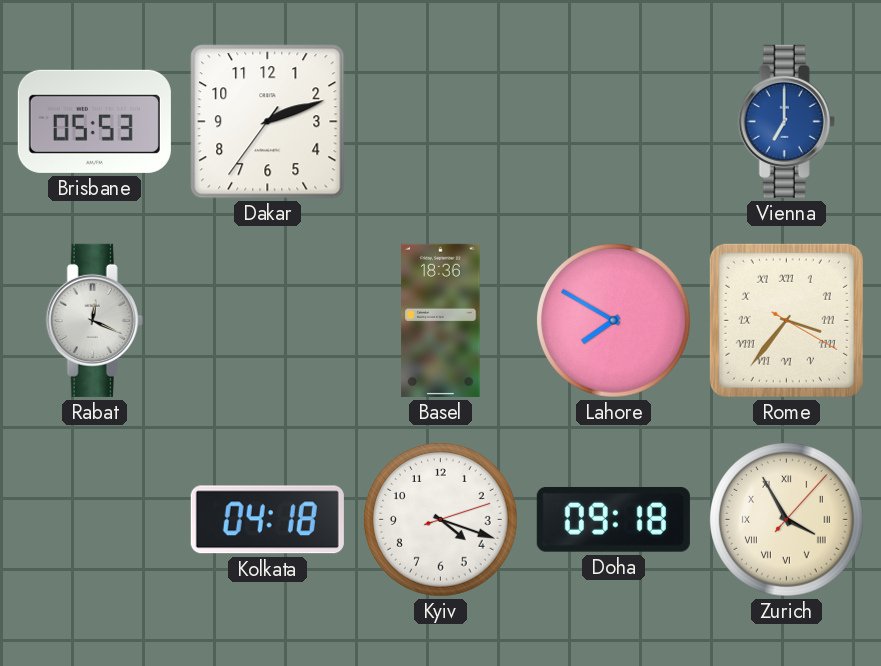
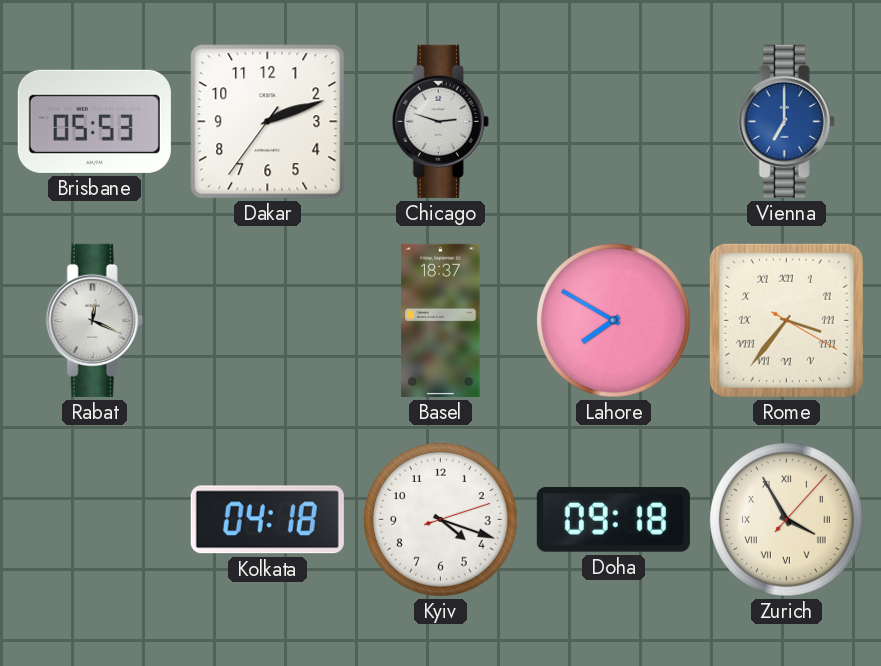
Chicago: none -> 2:48
Basel: 18:36 -> 18:37
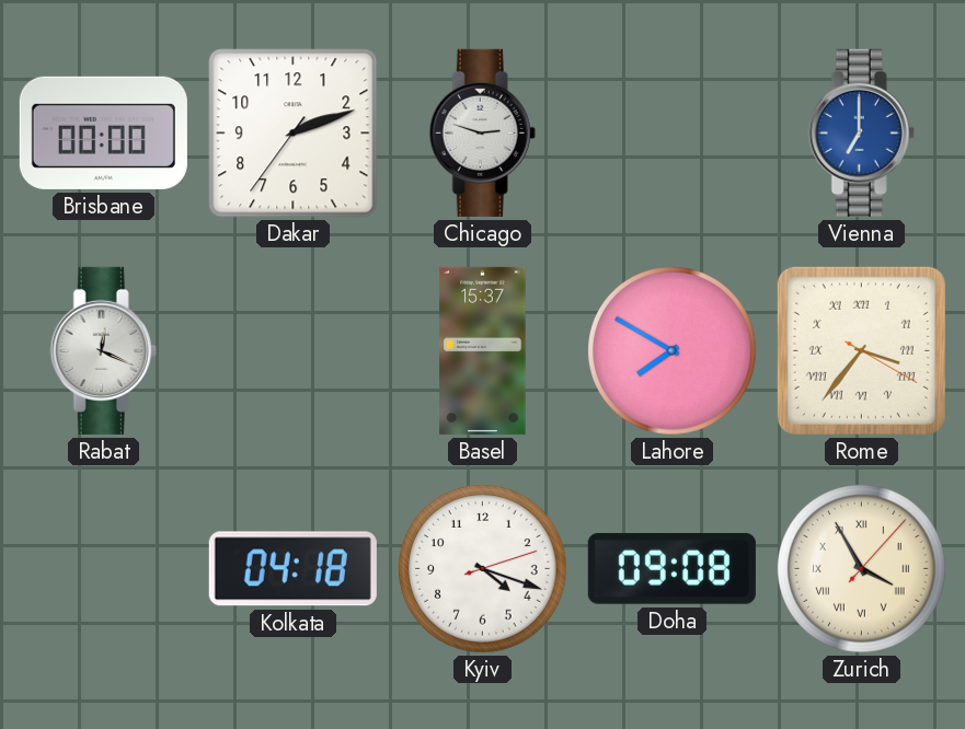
Brisbane: 05:53 -> 00:00
Basel: 18:37 -> 15:37
Doha: 09:18 -> 09:08
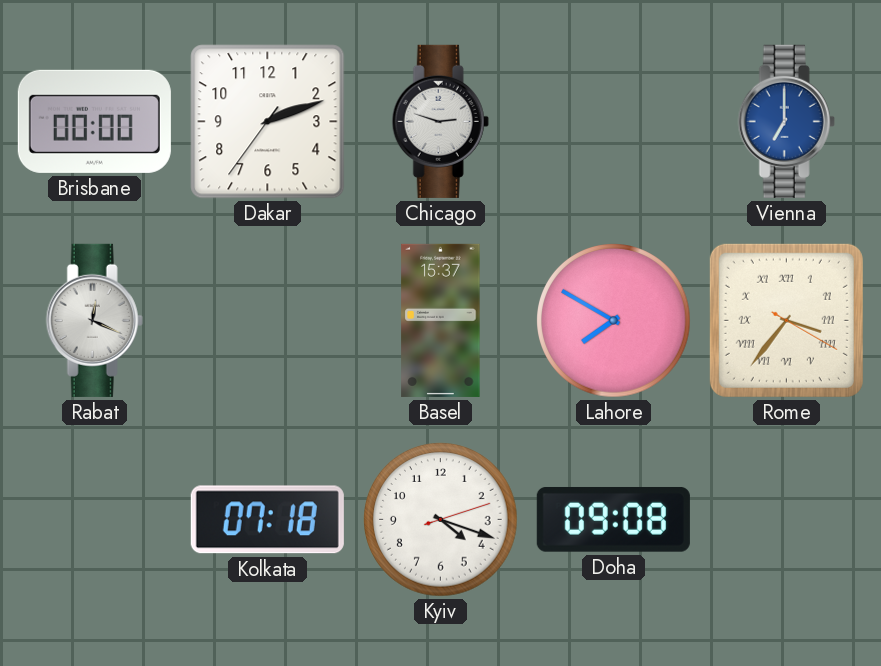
Kolkata: 04:18 -> 07:18
Zurich: 3:55 -> none
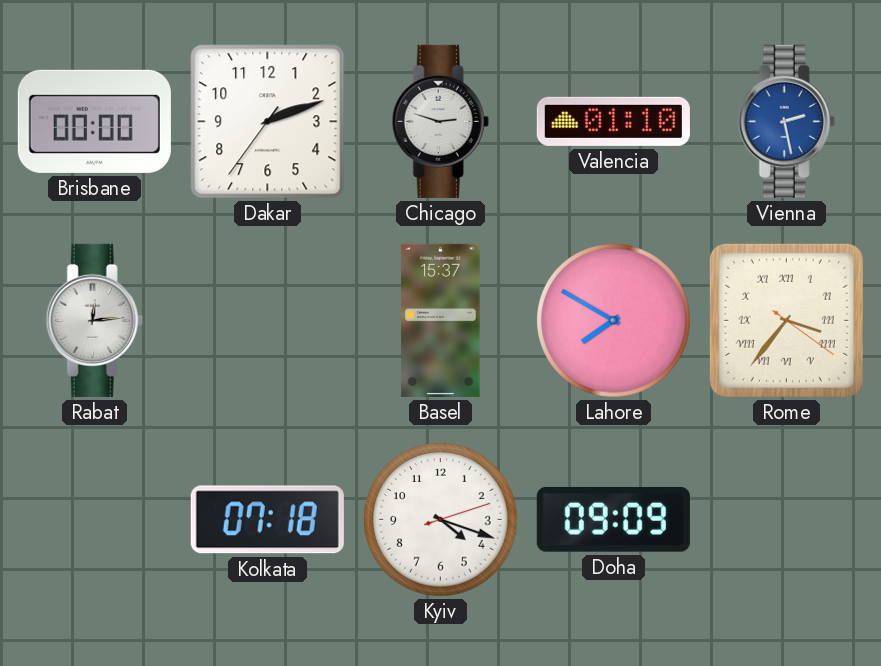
Valencia: none -> 01:10
Vienna: 7:00 -> 2:28
Rabat: 12:19 -> 12:14
Rome: 3:36:20 -> 3:36:21
Doha: 09:08 -> 09:09
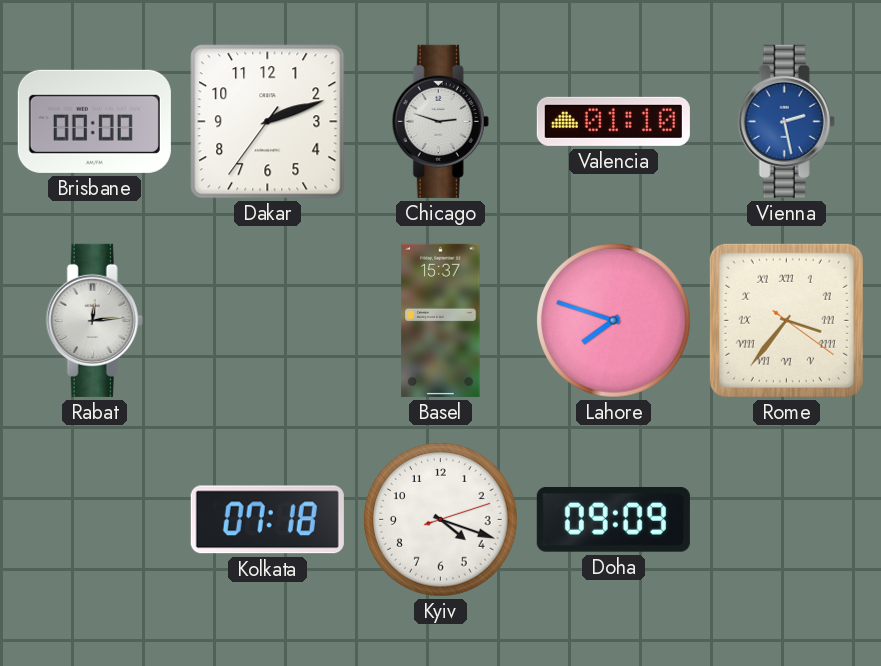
Lahore: 7:50 -> 7:48
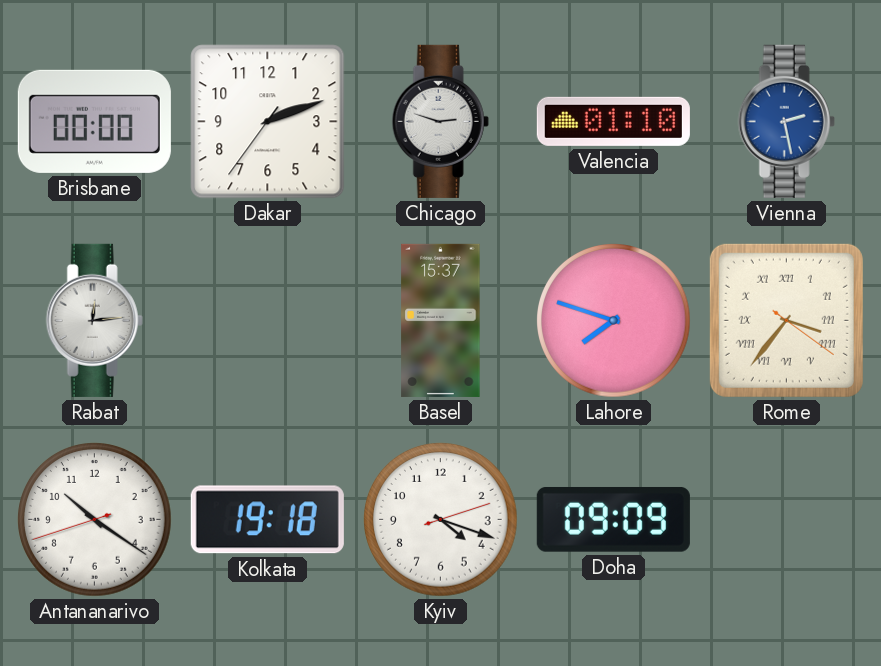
Antananarivo: none -> 10:20
Kolkata: 07:18 -> 19:18
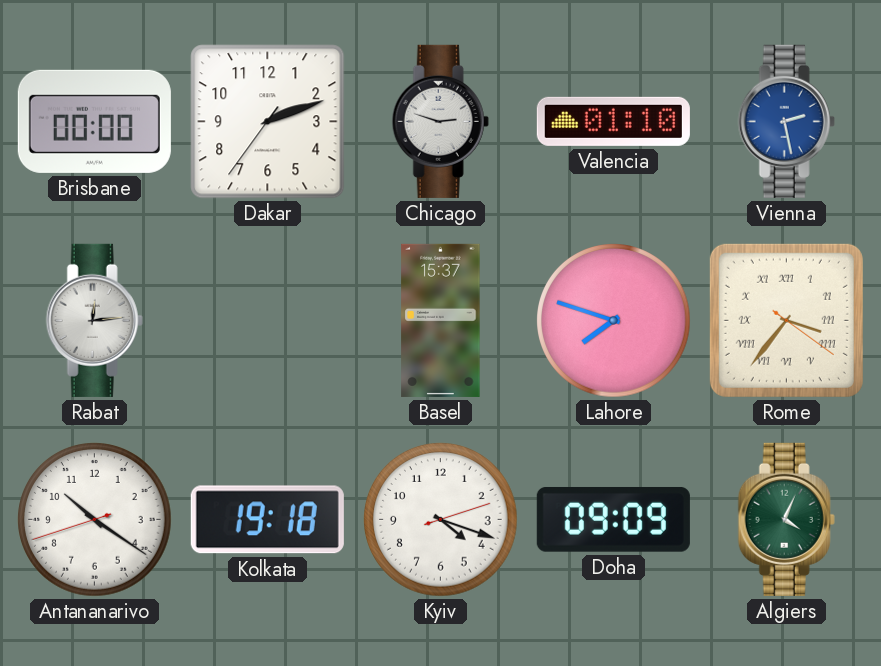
Algiers: none -> 4:04
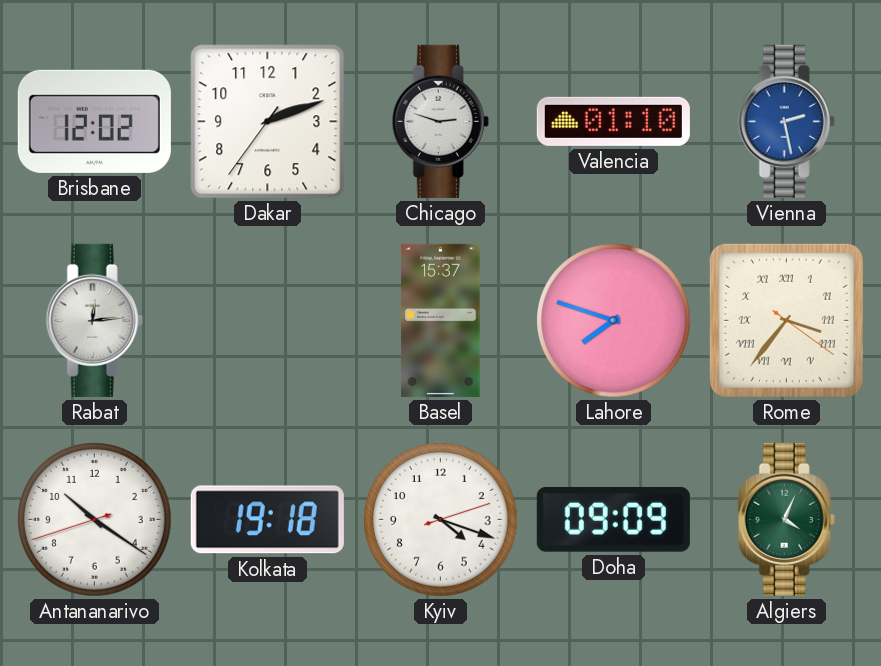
Brisbane: 00:00 -> 12:02
